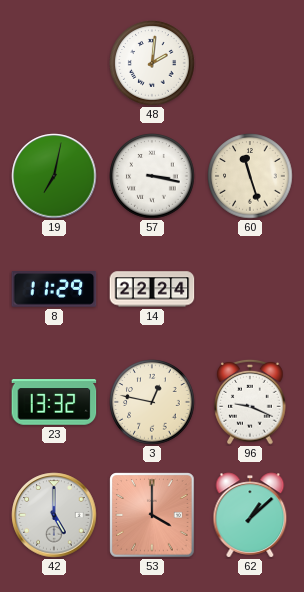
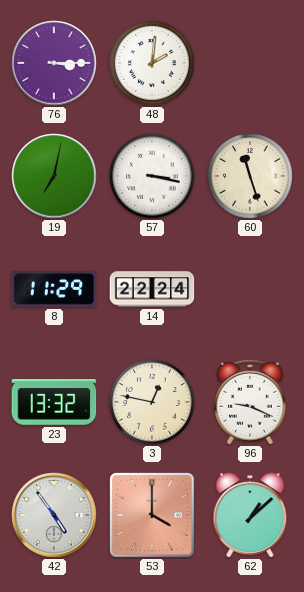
76: none -> 3:15
42: 5:00 -> 4:54
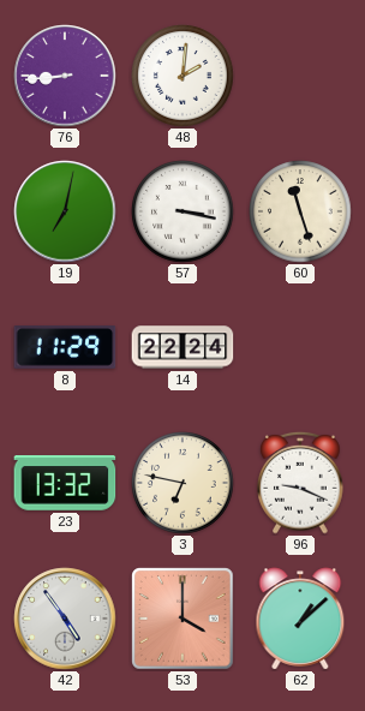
76: 3:15 -> 8:44
3: 12:47 -> 6:47
